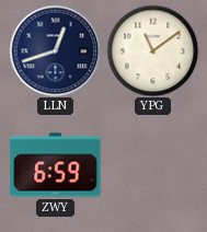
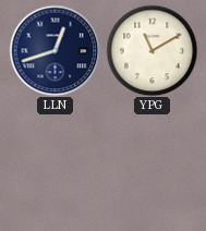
YPG: 11:09 -> 11:10
ZWY: 6:59 -> none
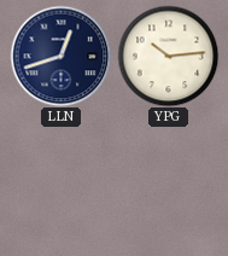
YPG: 11:10 -> 10:14
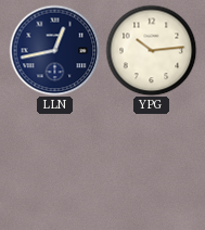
LLN: 12:42 -> 12:43
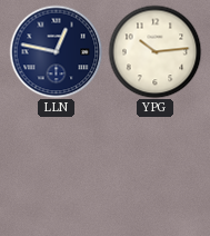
LLN: 12:43 -> 12:47
